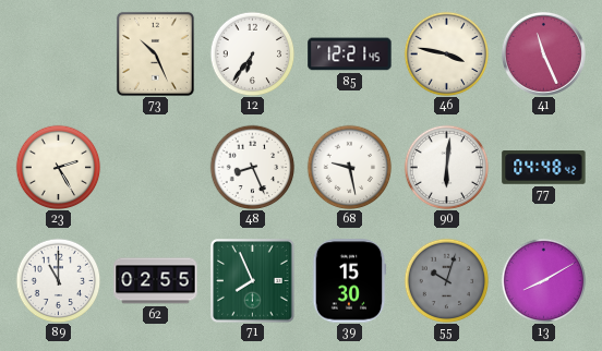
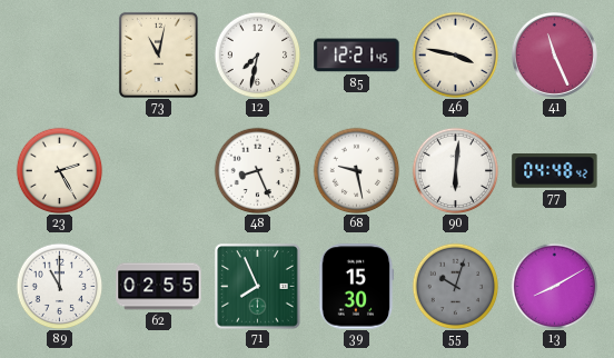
73: 10:26 -> 11:02
12: 6:36 -> 7:32
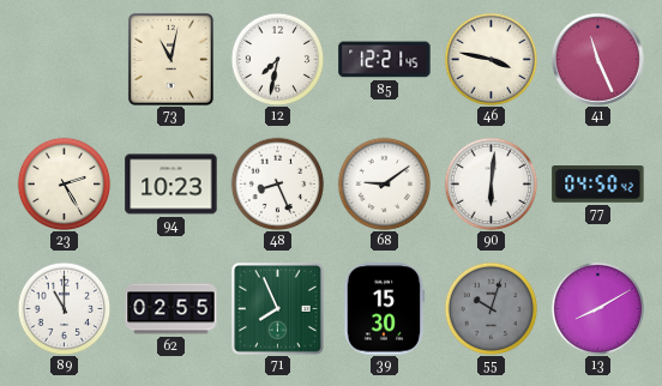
94: none -> 10:23
68: 9:28 -> 9:09
77: 04:48 -> 04:50
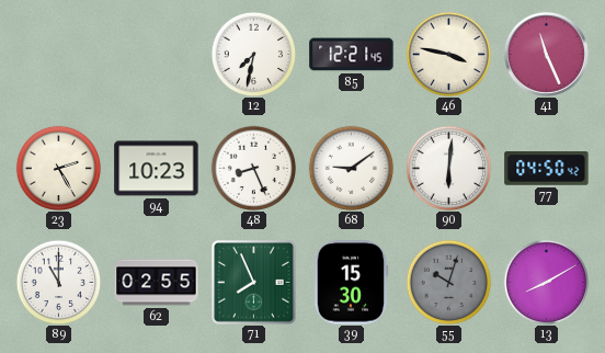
73: 11:02 -> none
